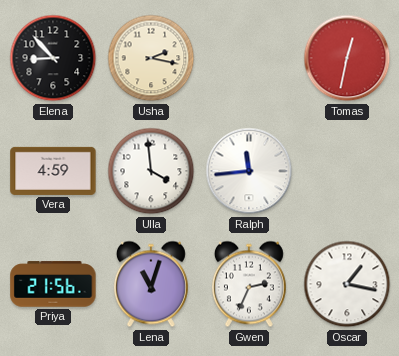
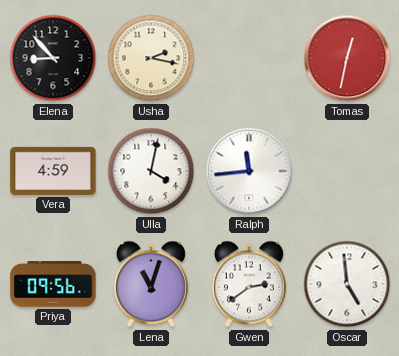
Ulla: 3:59 -> 4:02
Priya: 21:56 -> 09:56
Gwen: 2:34 -> 2:39
Oscar: 1:17 -> 4:59
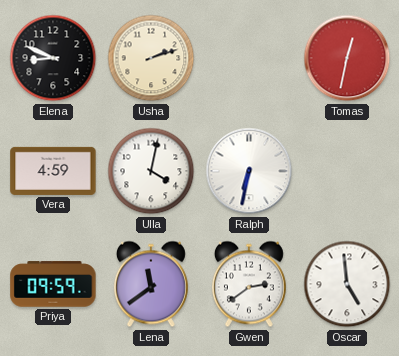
Elena: 8:53 -> 8:49
Usha: 2:17 -> 2:12
Ralph: 11:44 -> 6:32
Priya: 09:56 -> 09:59
Lena: 11:03 -> 11:39
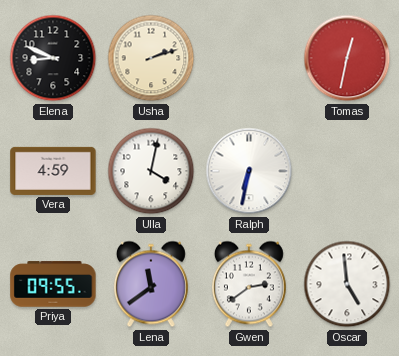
Priya: 09:59 -> 09:55
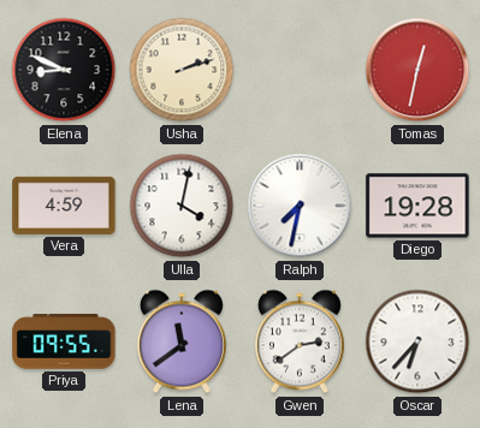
Ralph: 6:32 -> 7:32
Diego: none -> 19:28
Oscar: 4:59 -> 6:37
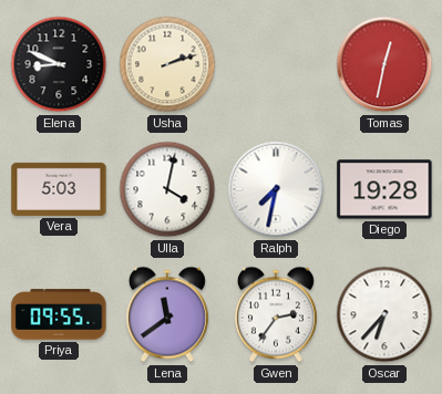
Vera: 4:59 -> 5:03
Gwen: 2:39 -> 2:36
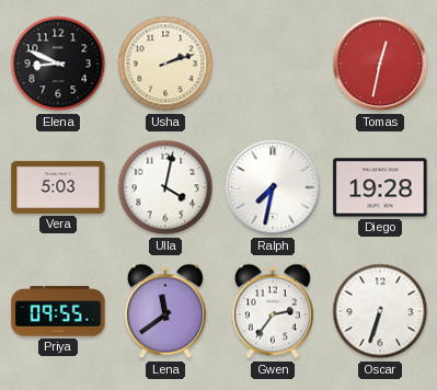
Oscar: 6:37 -> 6:33
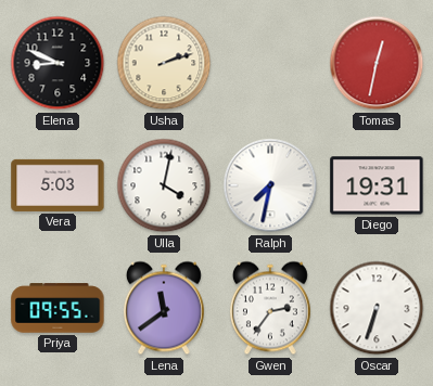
Diego: 19:28 -> 19:31
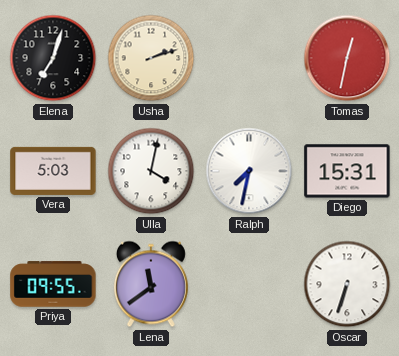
Elena: 8:49 -> 7:03
Diego: 19:31 -> 15:31
Gwen: 2:36 -> none
